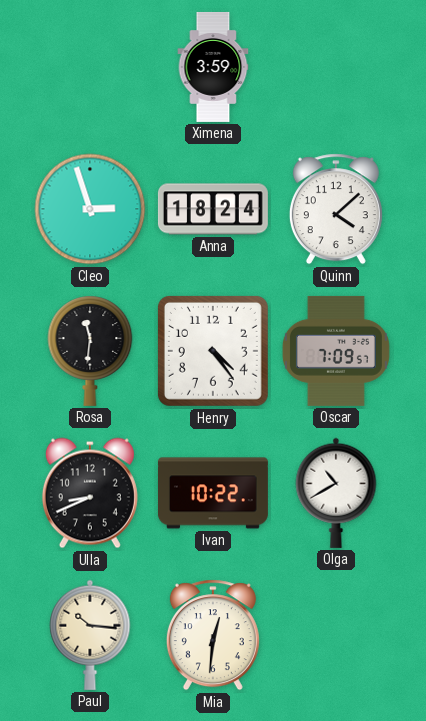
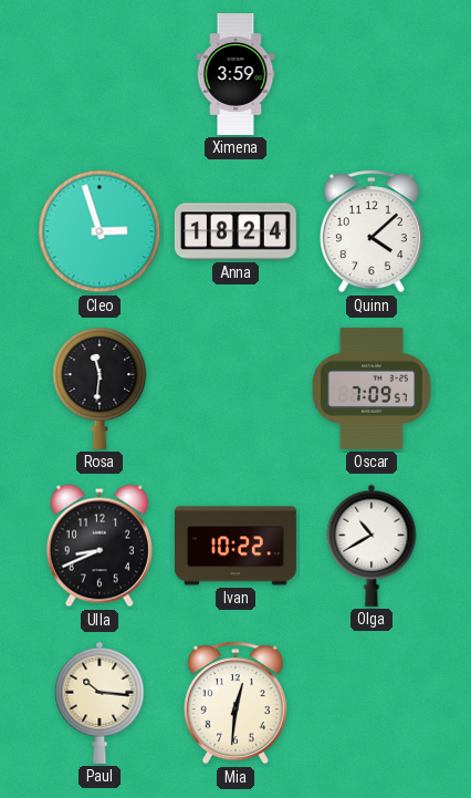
Henry: 4:24 -> none
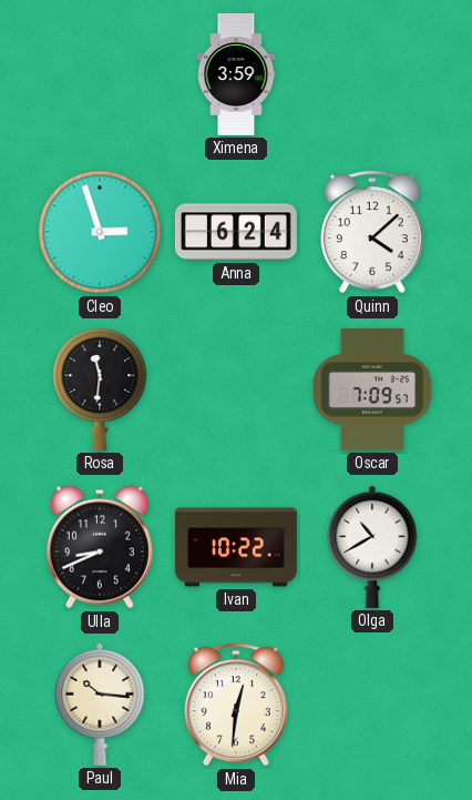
Anna: 18:24 -> 6:24
